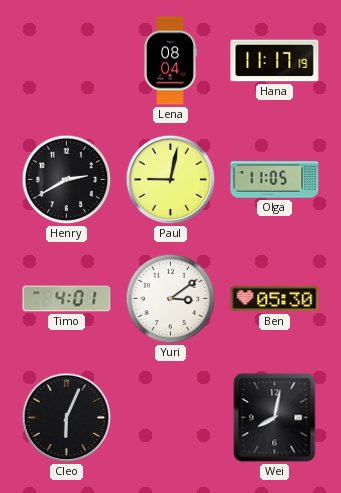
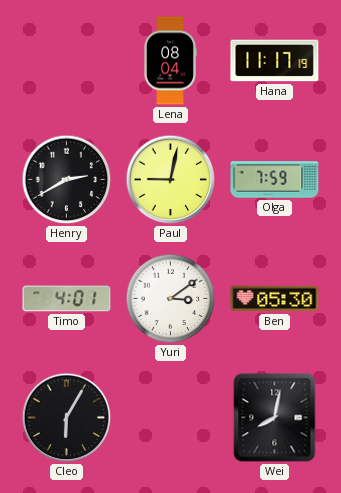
Olga: 11:05 -> 7:59
Cleo: 6:04 -> 6:05
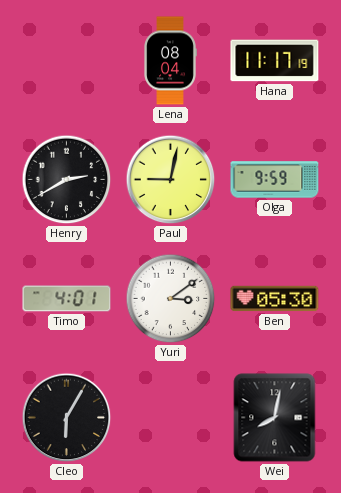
Olga: 7:59 -> 9:59
